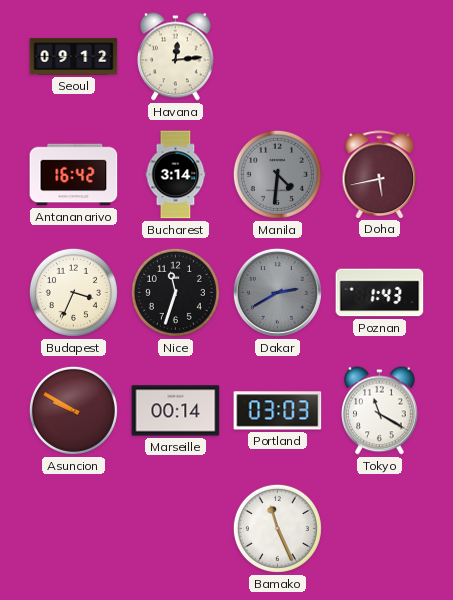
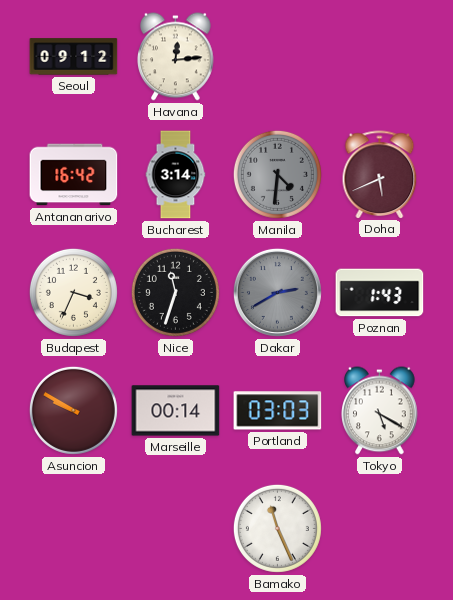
Doha: 5:43 -> 5:41
Tokyo: 11:20 -> 5:20
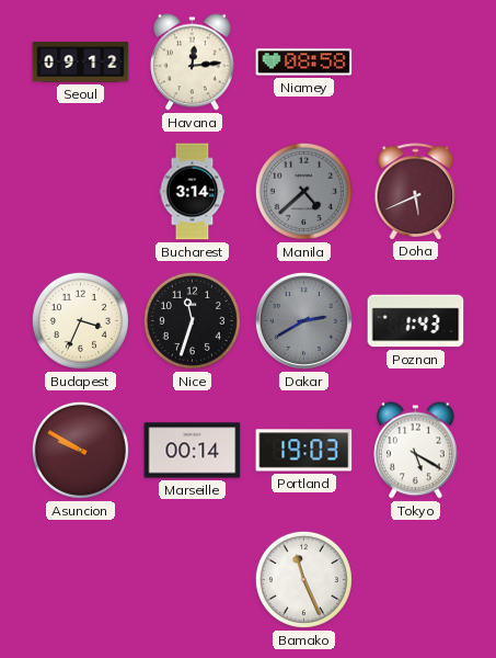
Niamey: none -> 08:58
Antananarivo: 16:42 -> none
Manila: 4:31 -> 4:38
Portland: 03:03 -> 19:03
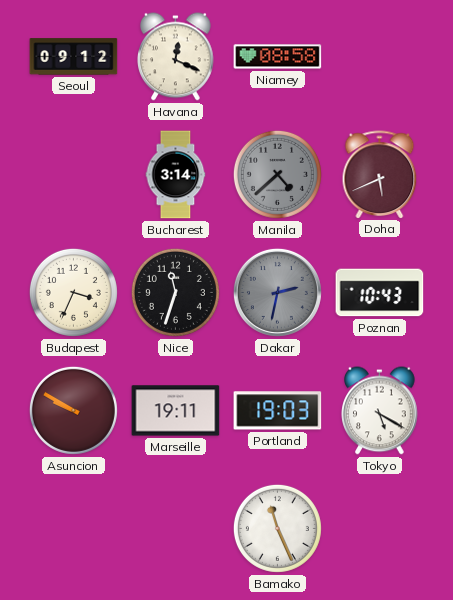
Havana: 12:14 -> 12:19
Dakar: 2:40 -> 2:32
Poznan: 1:43 -> 10:43
Marseille: 00:14 -> 19:11
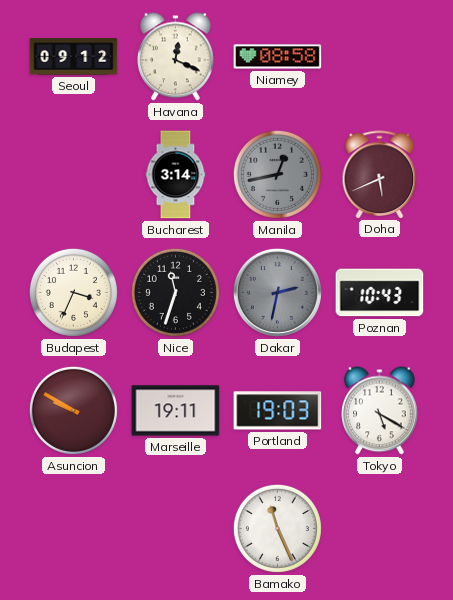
Manila: 4:38 -> 12:43
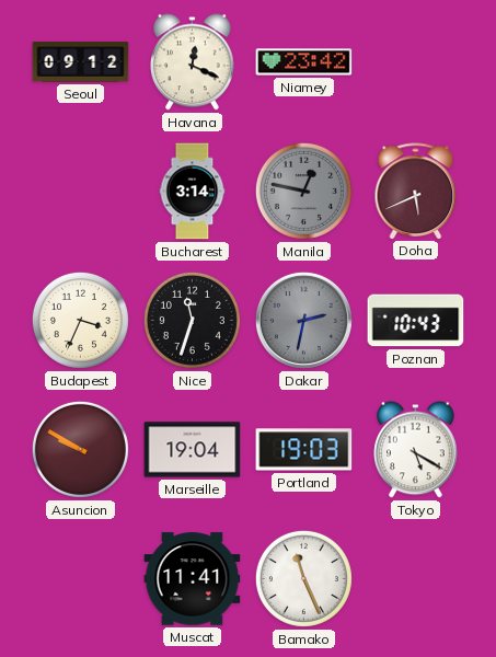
Niamey: 08:58 -> 23:42
Manila: 12:43 -> 12:47
Marseille: 19:11 -> 19:04
Muscat: none -> 11:41
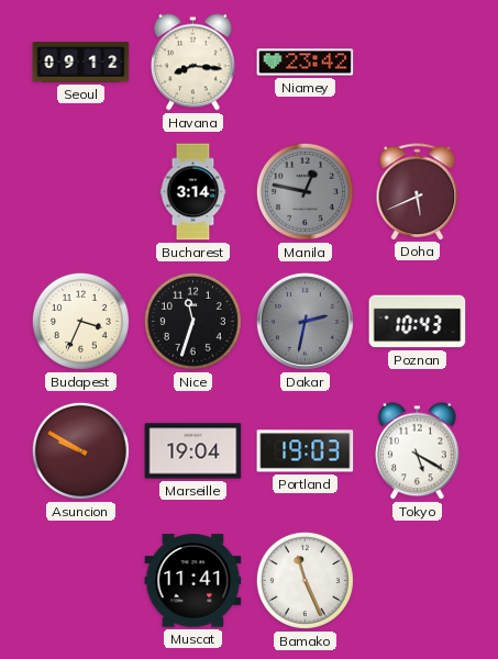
Havana: 12:19 -> 8:16
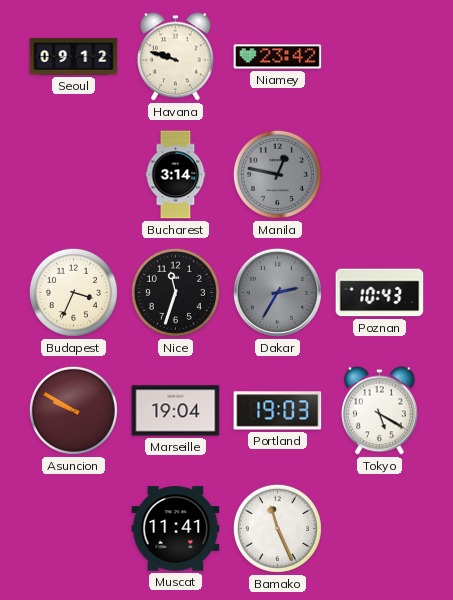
Havana: 8:16 -> 9:48
Doha: 5:41 -> none
Dakar: 2:32 -> 2:35
